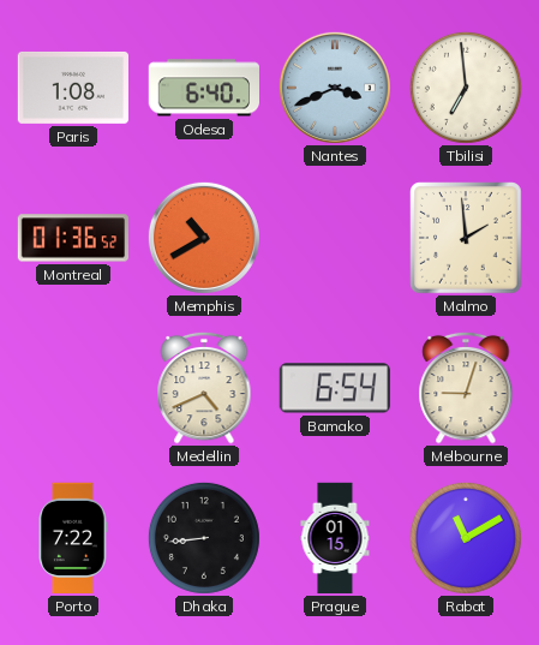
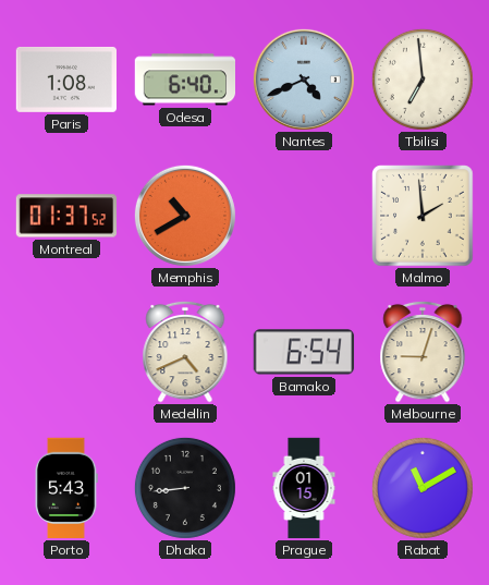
Nantes: 3:41 -> 4:41
Montreal: 01:36 -> 01:37
Porto: 7:22 -> 5:43
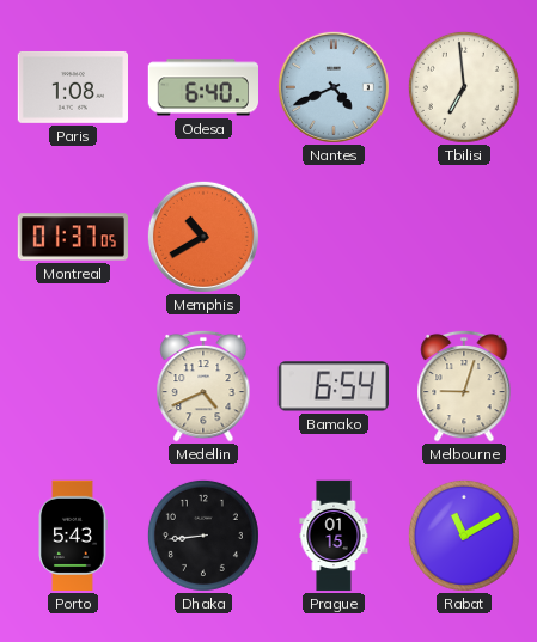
Montreal: 01:37:52 -> 01:37:05
Malmo: 1:59 -> none
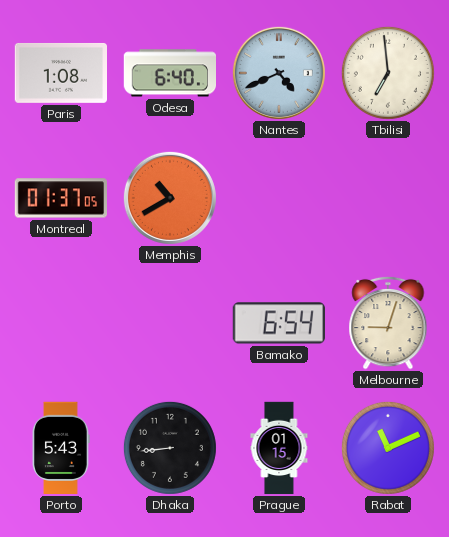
Medellin: 4:41 -> none
Rabat: 11:10 -> 11:11
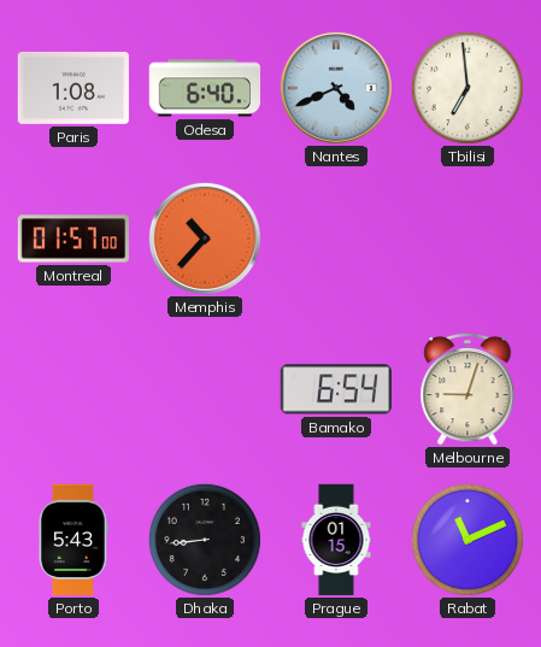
Montreal: 01:37 -> 01:57
Memphis: 10:40 -> 10:37
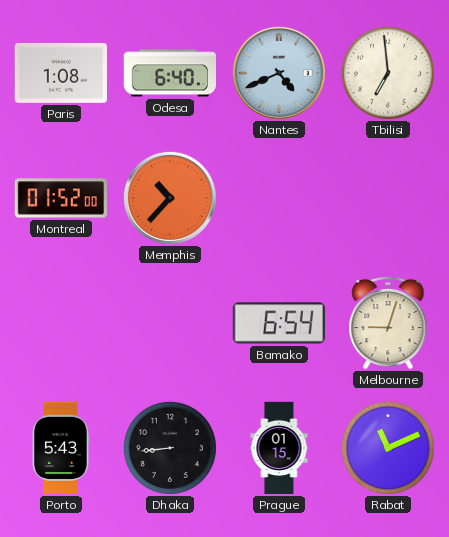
Montreal: 01:57 -> 01:52
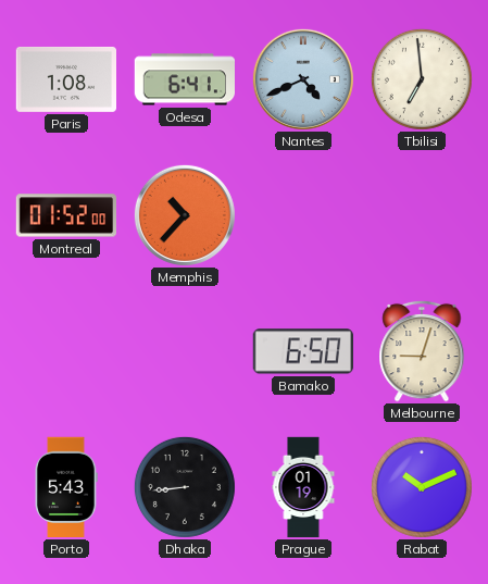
Odesa: 6:40 -> 6:41
Bamako: 6:54 -> 6:50
Prague: 01:15 -> 01:19
Rabat: 11:11 -> 10:11
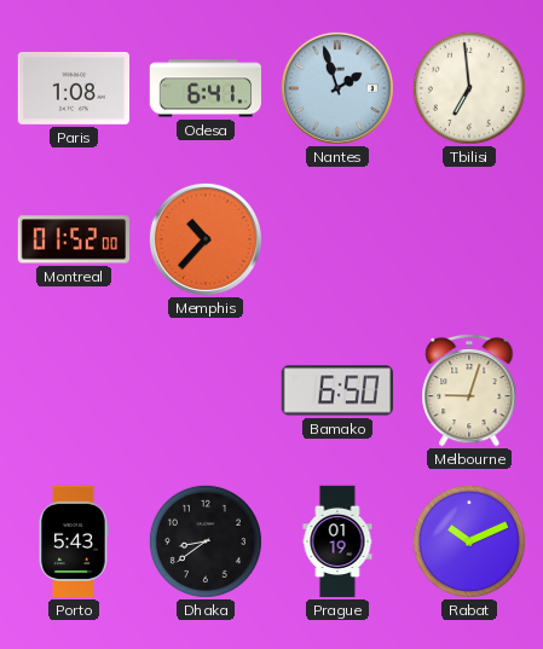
Nantes: 4:41 -> 1:57
Dhaka: 8:44 -> 8:39
